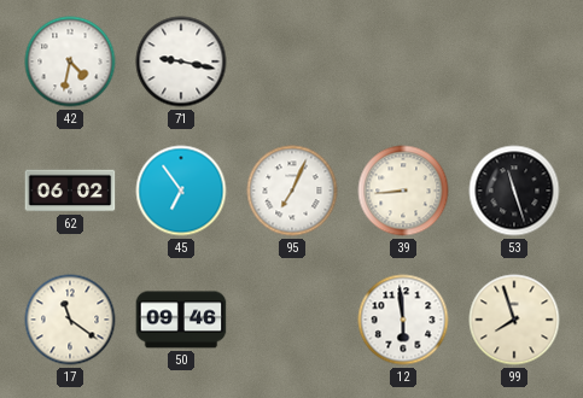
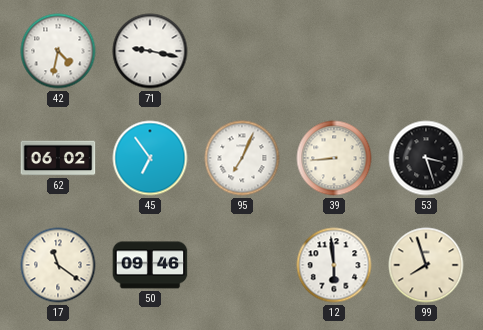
53: 11:27 -> 3:27
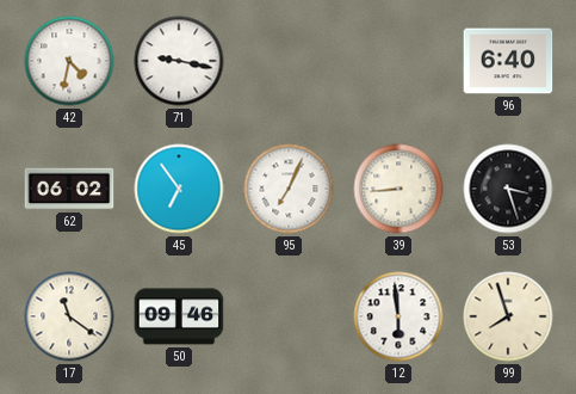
96: none -> 6:40
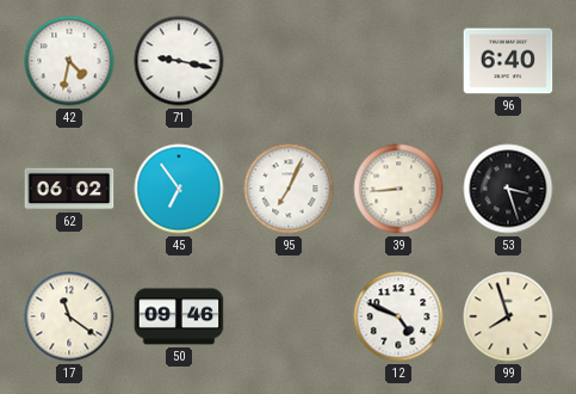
12: 5:59 -> 4:49
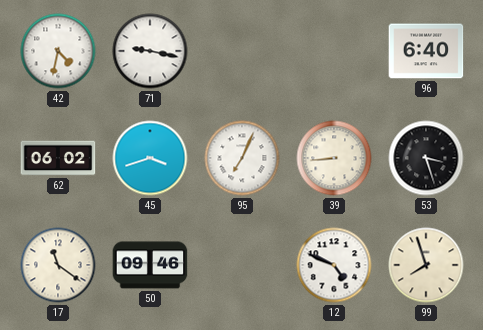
45: 6:54 -> 3:42
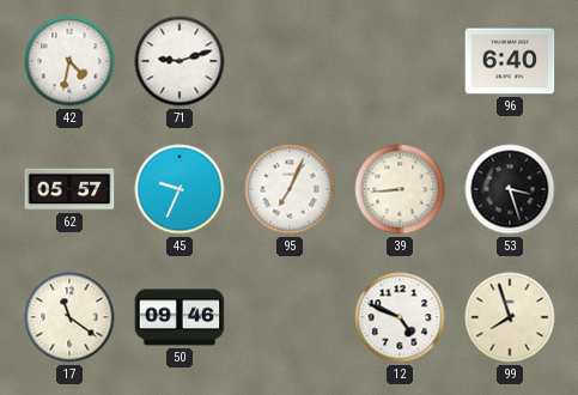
71: 9:17 -> 9:12
62: 06:02 -> 05:57
45: 3:42 -> 9:34
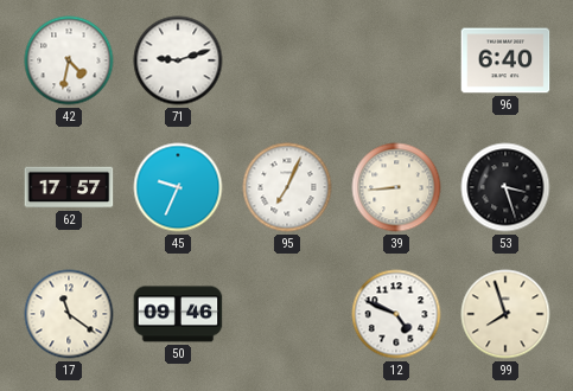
62: 05:57 -> 17:57
